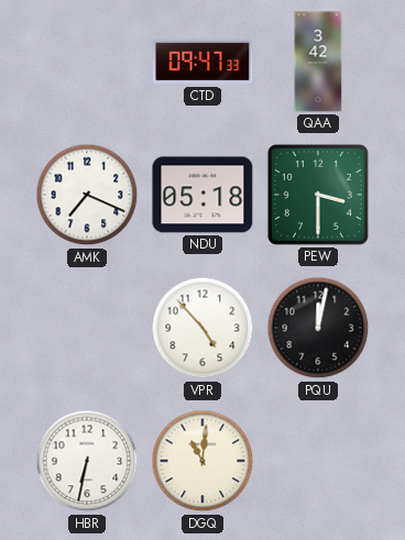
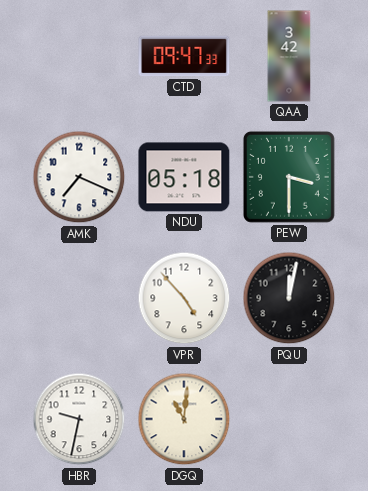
HBR: 6:32 -> 9:32
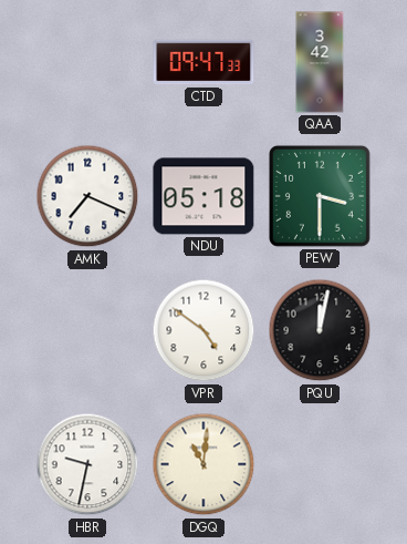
VPR: 4:53 -> 4:51
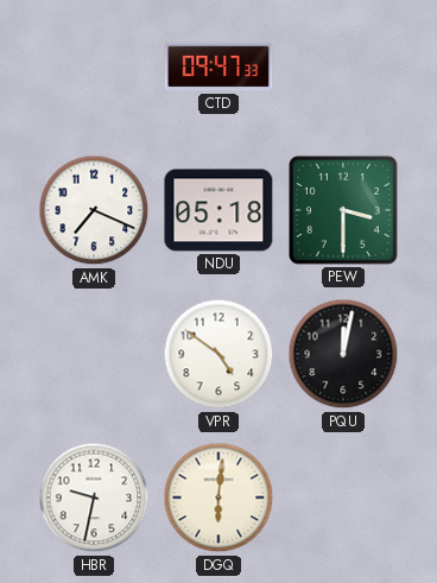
QAA: 3:42 -> none
DGQ: 11:01 -> 6:01
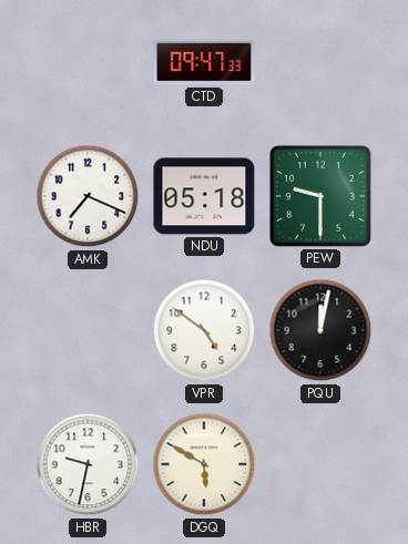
PEW: 3:30 -> 9:30
DGQ: 6:01 -> 5:50
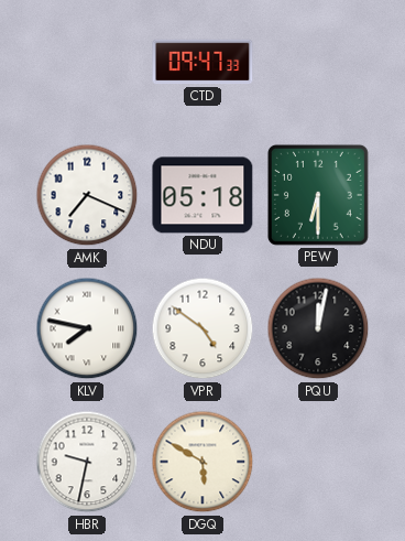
PEW: 9:30 -> 6:30
KLV: none -> 7:47
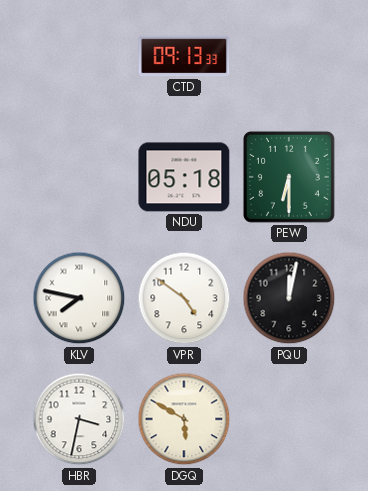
CTD: 09:47 -> 09:13
AMK: 7:19 -> none
HBR: 9:32 -> 3:32
